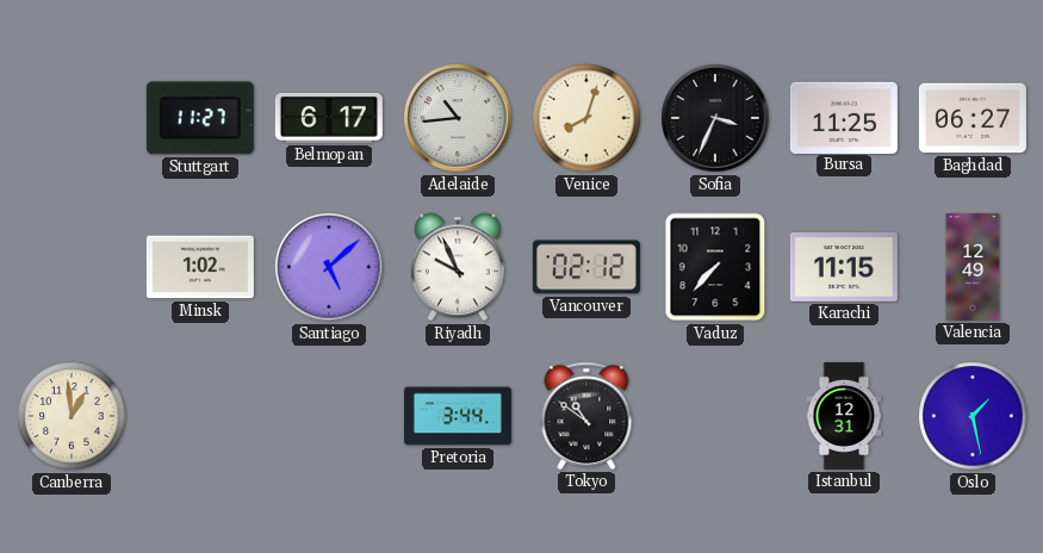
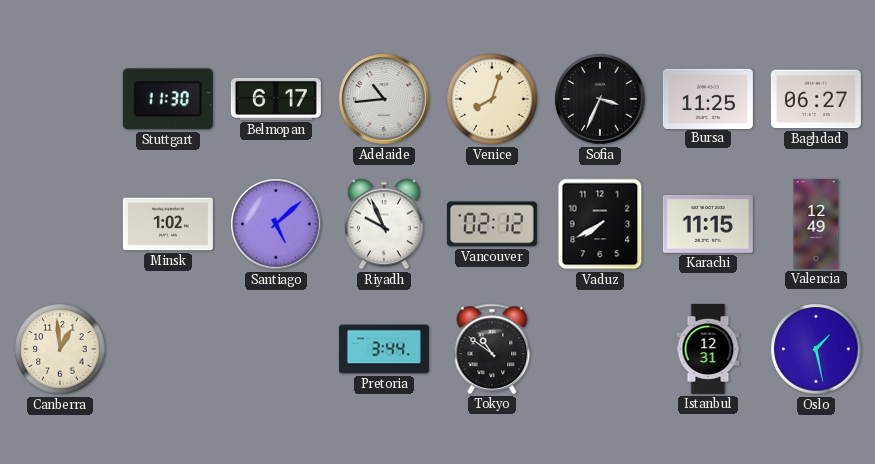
Stuttgart: 11:27 -> 11:30
Vaduz: 7:37 -> 7:40
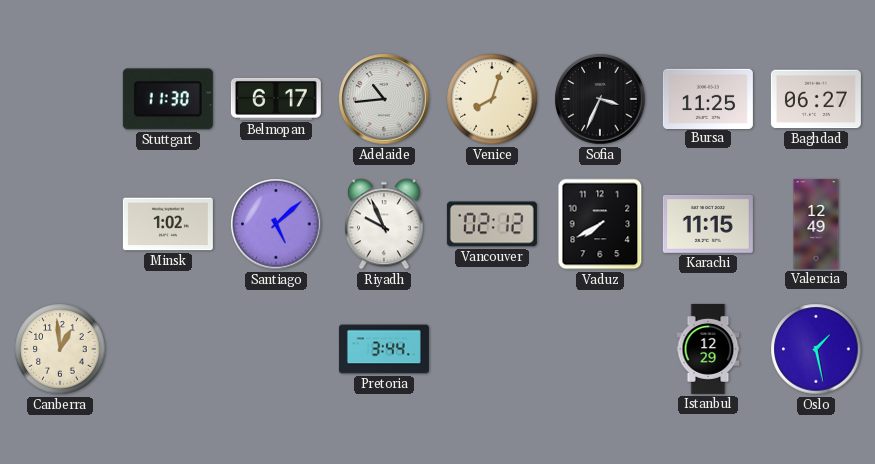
Tokyo: 10:51 -> none
Istanbul: 12:31 -> 12:29
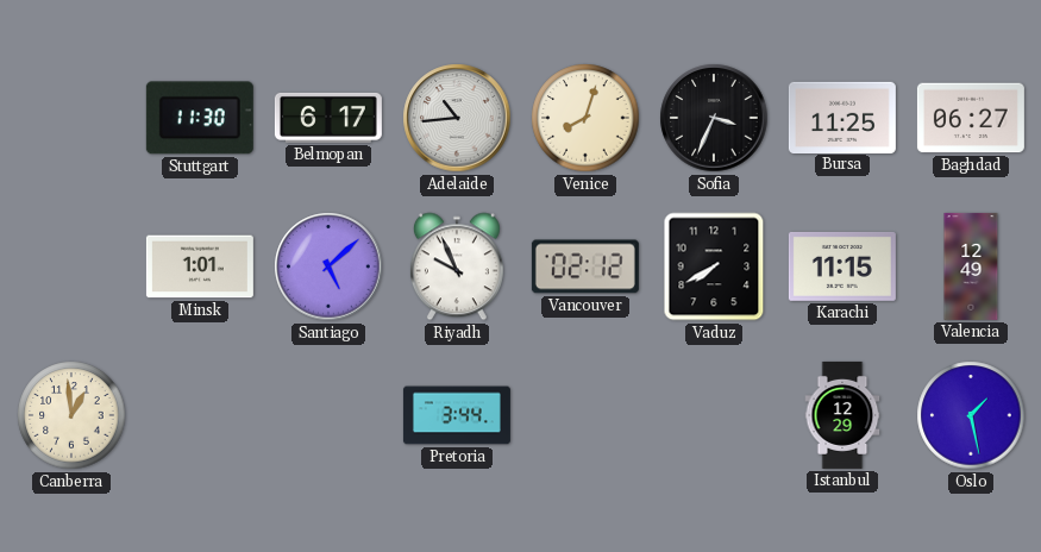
Minsk: 1:02 -> 1:01
